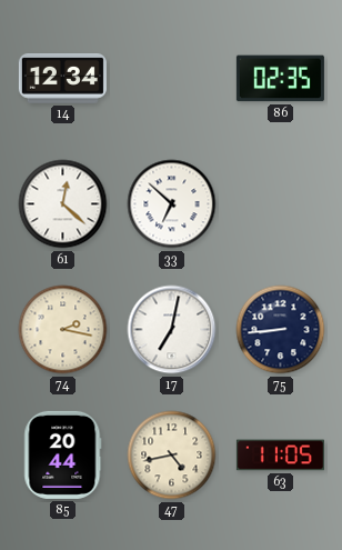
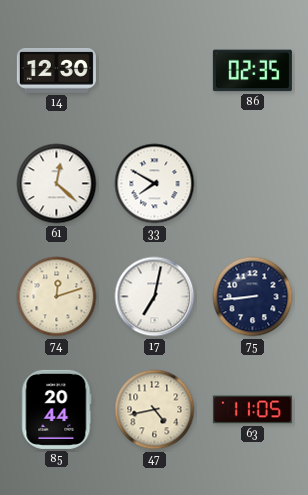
14: 12:34 -> 12:30
33: 6:52 -> 7:50
74: 2:17 -> 12:12
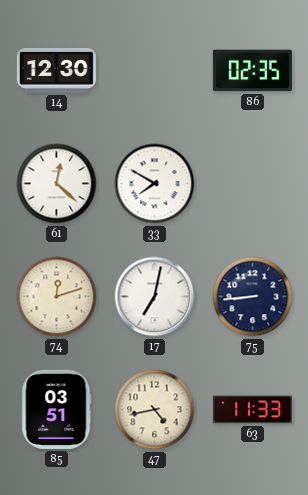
85: 20:44 -> 03:51
63: 11:05 -> 11:33
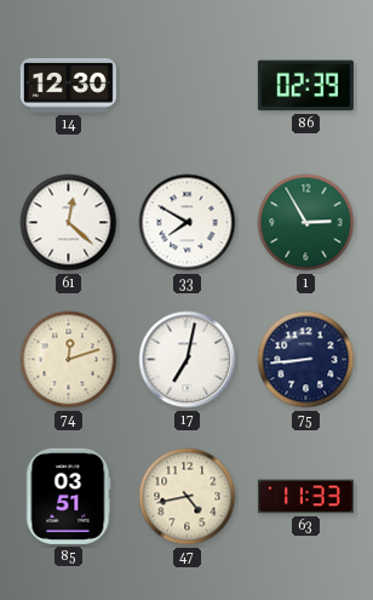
86: 02:35 -> 02:39
1: none -> 2:55
